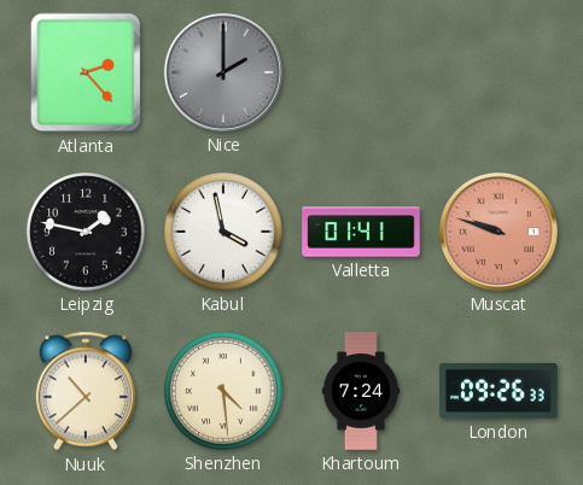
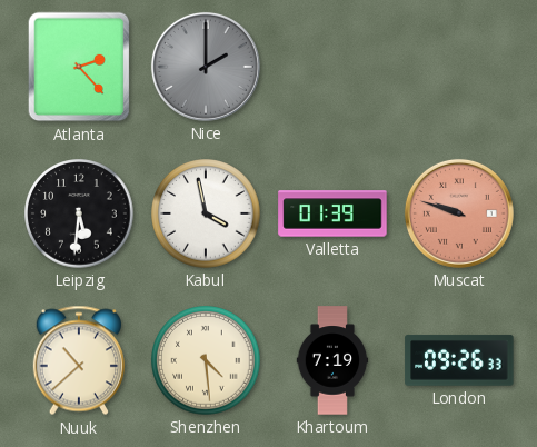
Leipzig: 1:47 -> 5:31
Valletta: 01:41 -> 01:39
Khartoum: 7:24 -> 7:19
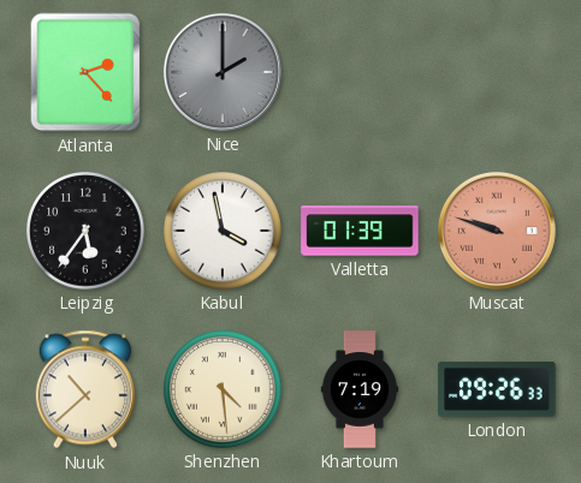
Leipzig: 5:31 -> 5:36
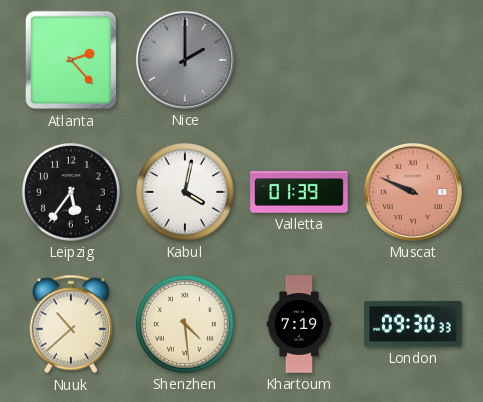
Kabul: 3:58 -> 4:02
Muscat: 9:48 -> 9:49
London: 09:26 -> 09:30
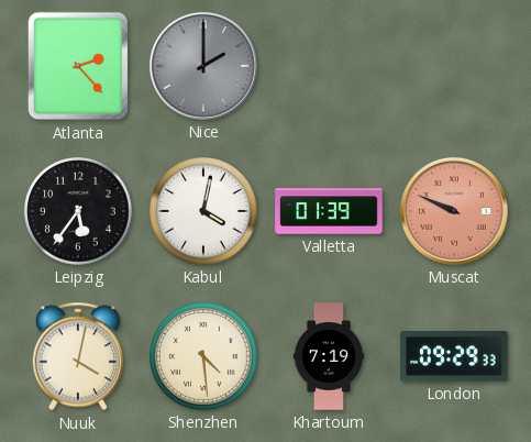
Nuuk: 10:38 -> 4:02
London: 09:30 -> 09:29
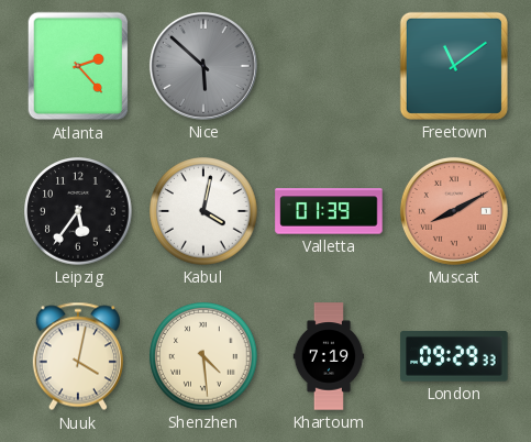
Nice: 2:00 -> 5:52
Freetown: none -> 11:09
Muscat: 9:49 -> 8:10
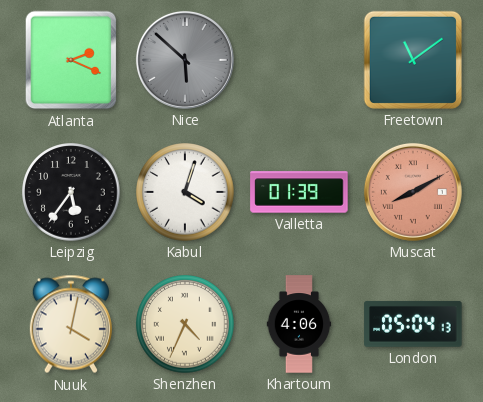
Atlanta: 2:23 -> 2:19
Kabul: 4:02 -> 4:03
Shenzhen: 4:29 -> 4:34
Khartoum: 7:19 -> 4:06
London: 09:29 -> 05:04
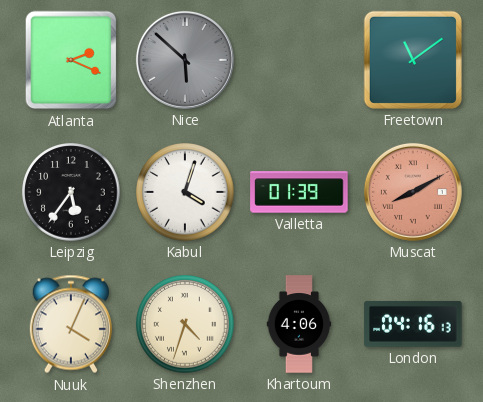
Nuuk: 4:02 -> 4:04
Shenzhen: 4:34 -> 4:33
London: 05:04 -> 04:16
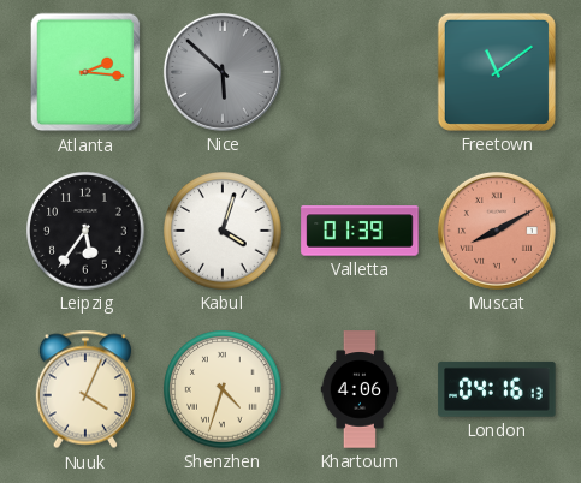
Atlanta: 2:19 -> 2:16
